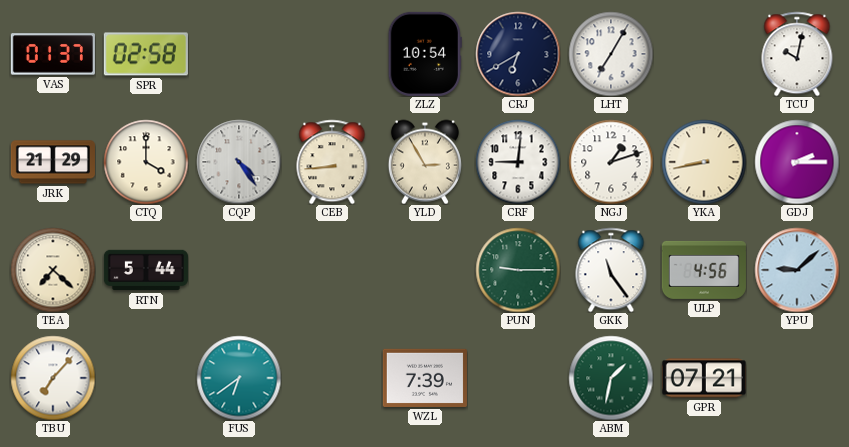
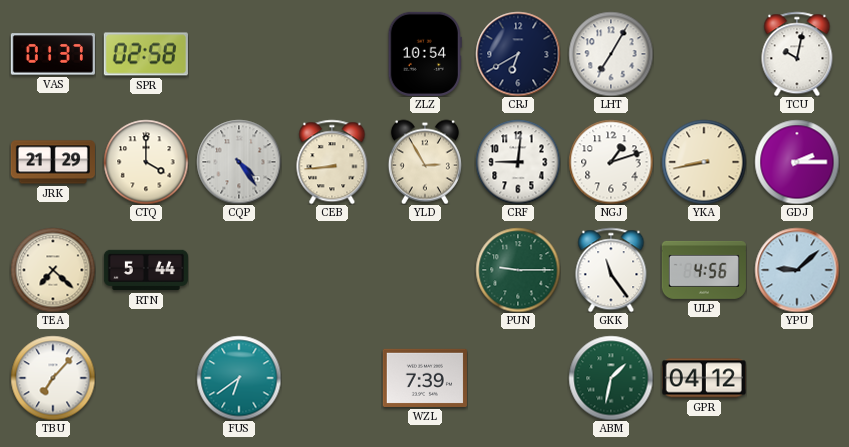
GPR: 07:21 -> 04:12
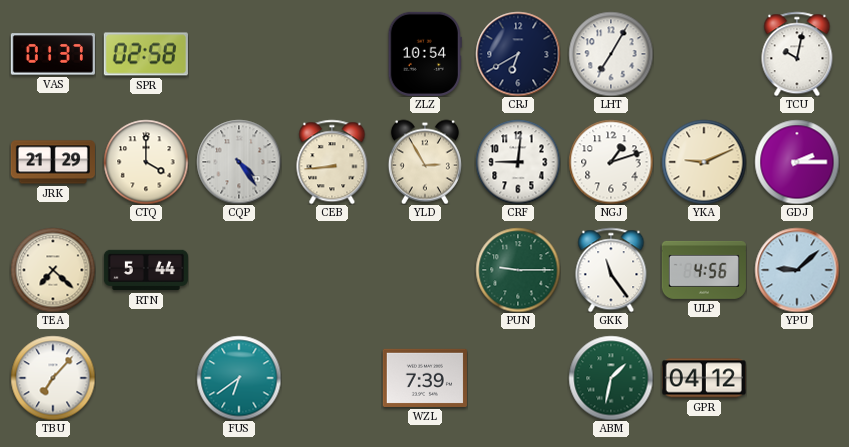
YKA: 8:43 -> 9:11
